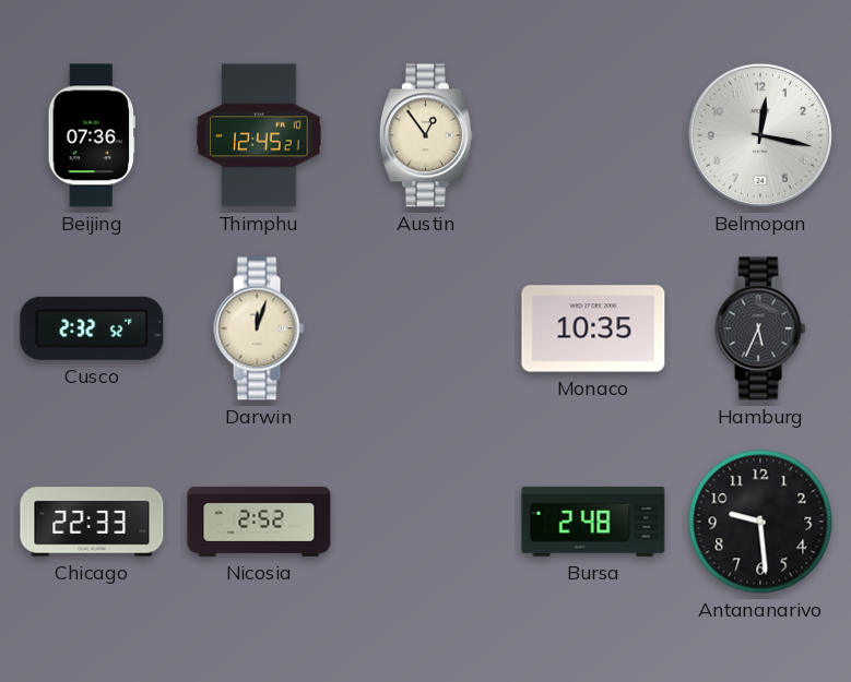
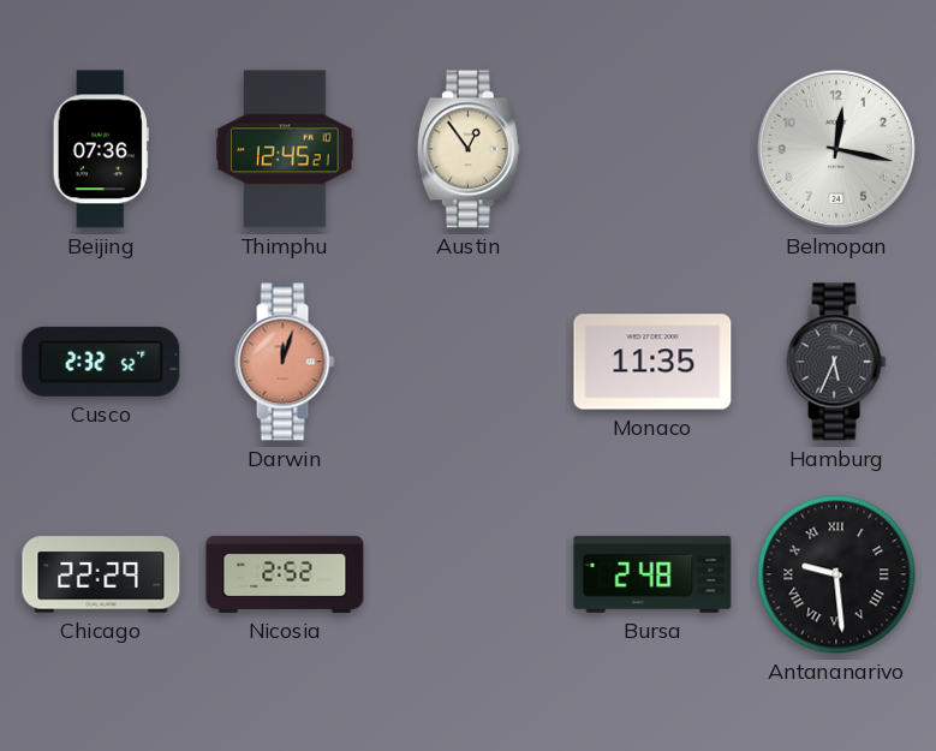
Darwin dial: cream -> salmon
Monaco: 10:35 -> 11:35
Chicago: 22:33 -> 22:29
Antananarivo numerals: Arabic -> Roman
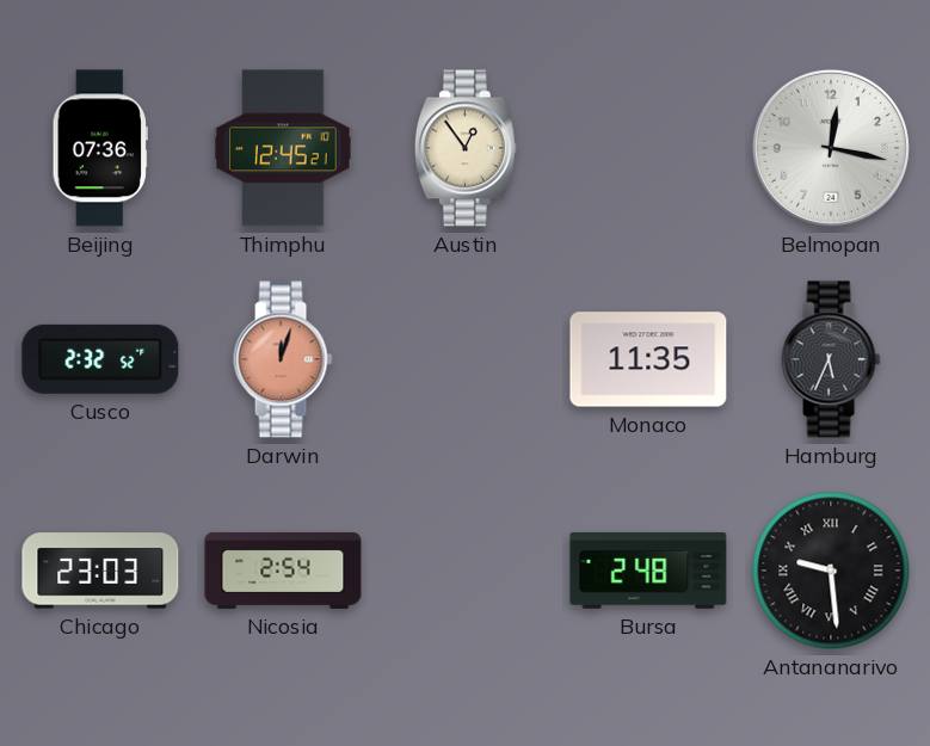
Chicago: 22:29 -> 23:03
Nicosia: 2:52 -> 2:54
